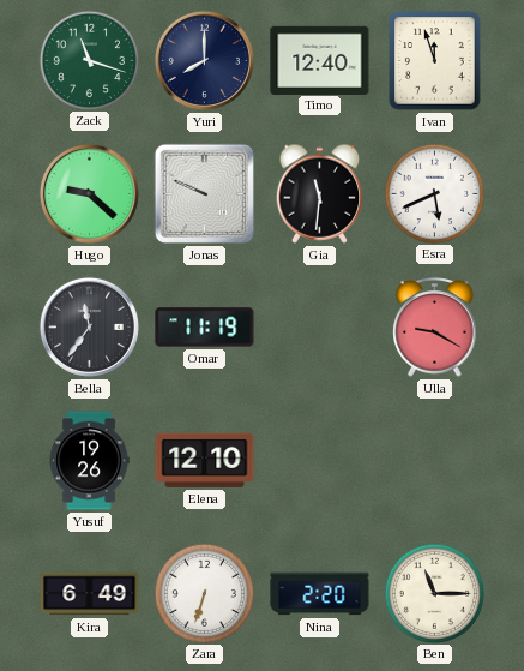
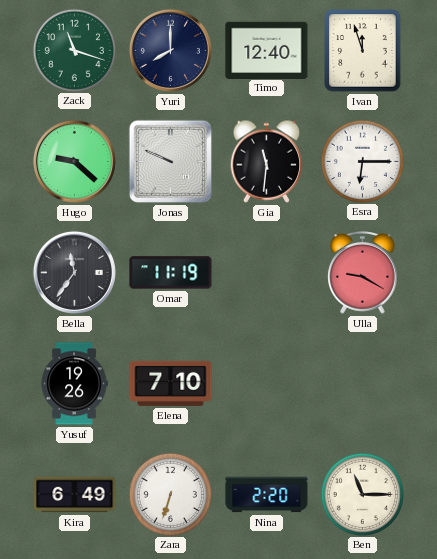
Esra: 5:41 -> 6:15
Elena: 12:10 -> 7:10
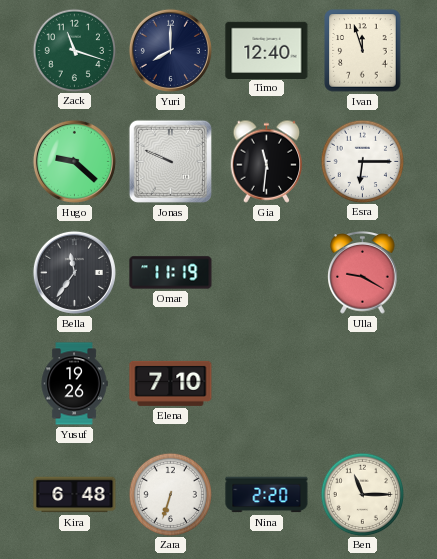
Kira: 6:49 -> 6:48
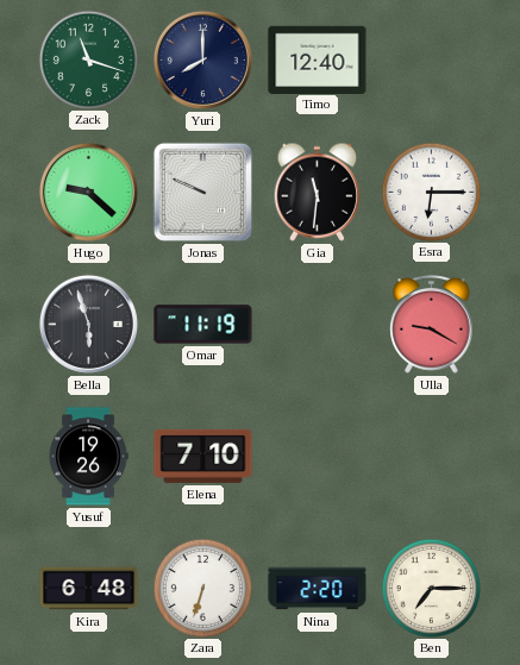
Ivan: 11:57 -> none
Bella: 11:36 -> 5:57
Ben: 11:15 -> 7:15
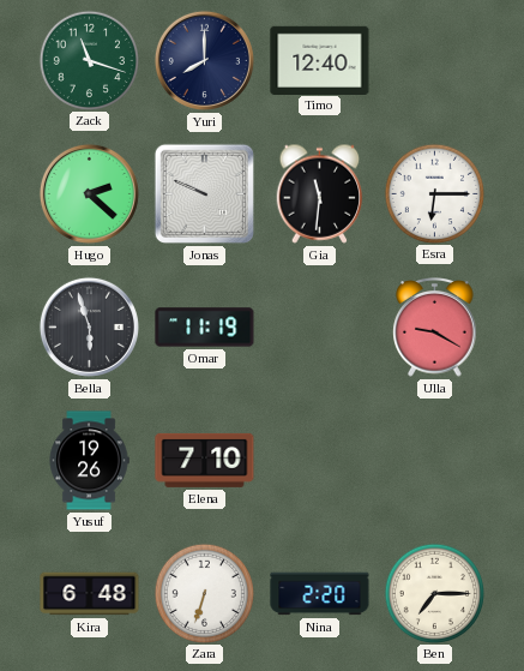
Hugo: 9:22 -> 2:22
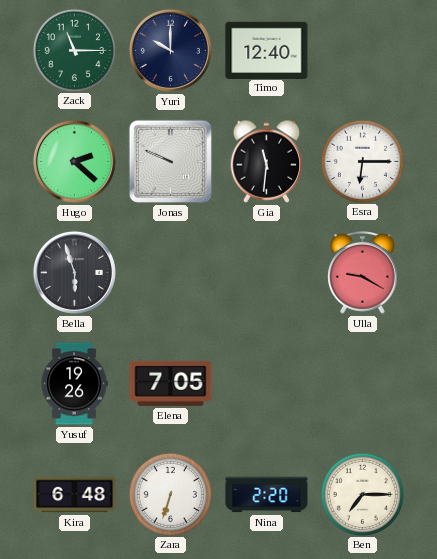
Zack: 11:18 -> 11:15
Yuri: 8:00 -> 10:00
Omar: 11:19 -> none
Elena: 7:10 -> 7:05
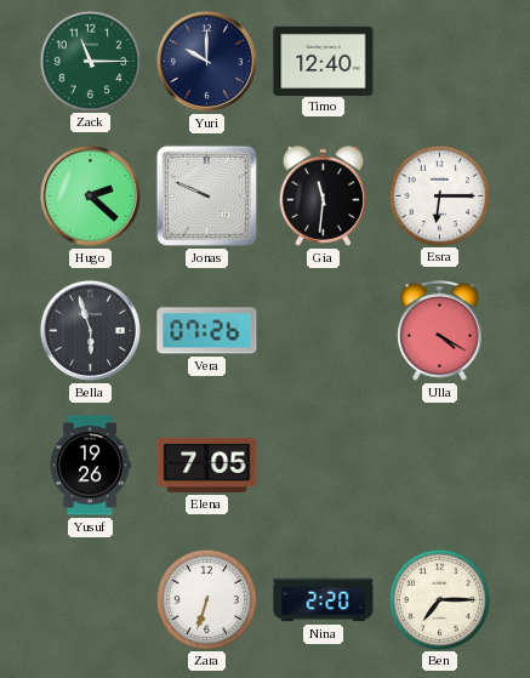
Vera: none -> 07:26
Ulla: 9:20 -> 4:20
Kira: 6:48 -> none
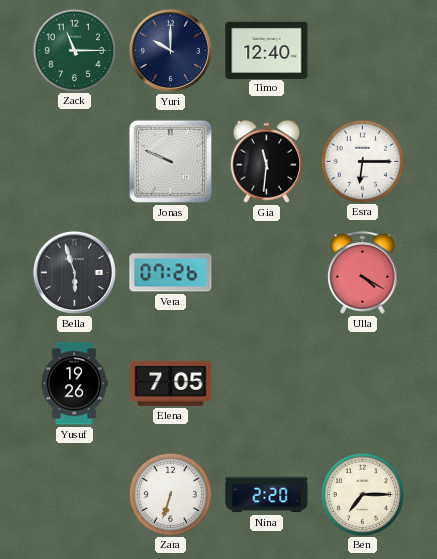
Hugo: 2:22 -> none
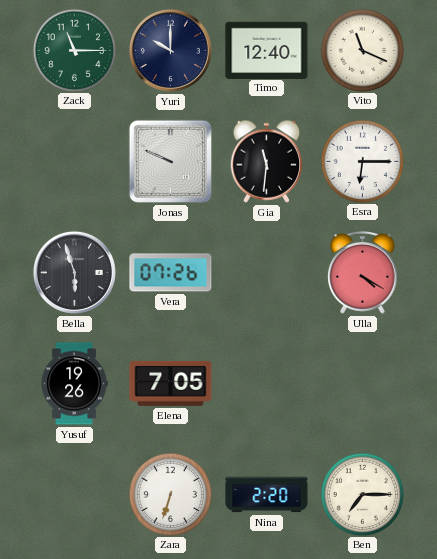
Vito: none -> 11:19
